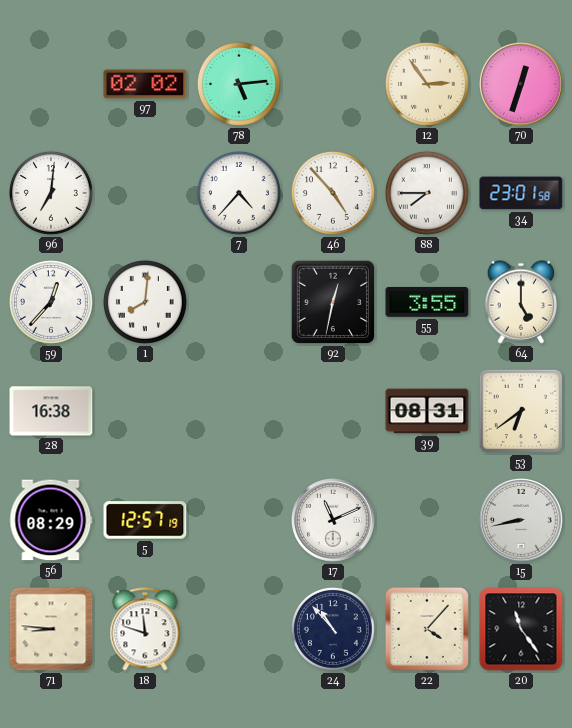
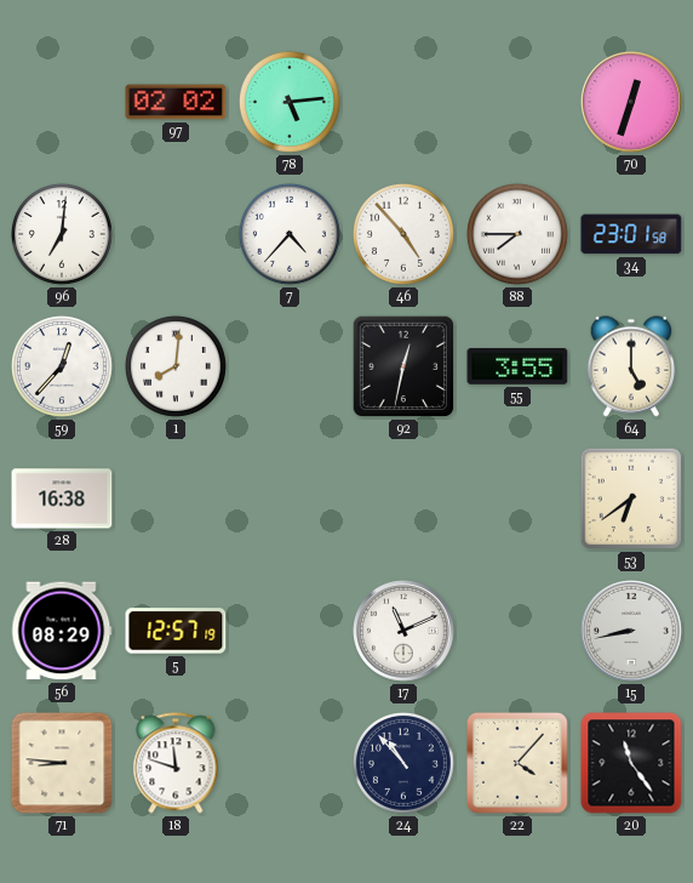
12: 2:54 -> none
39: 08:31 -> none
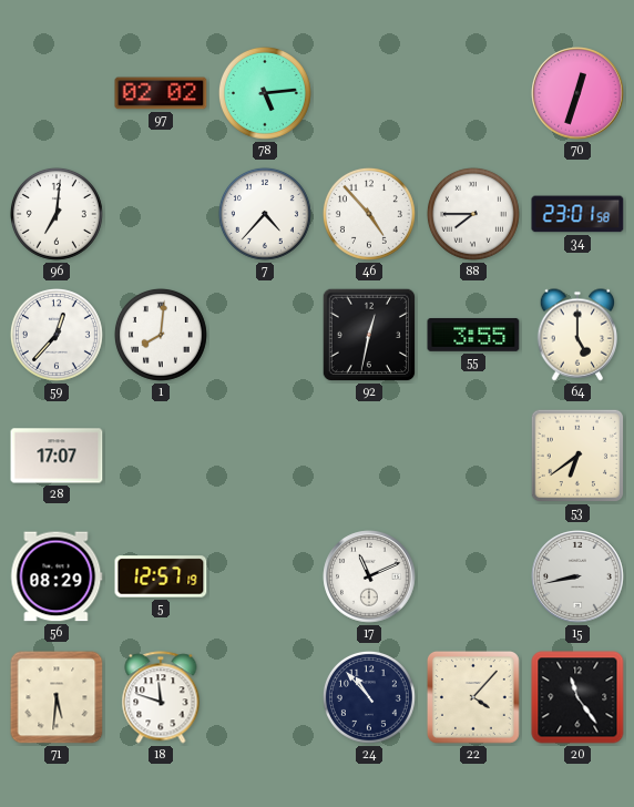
28: 16:38 -> 17:07
71: 8:46 -> 5:31
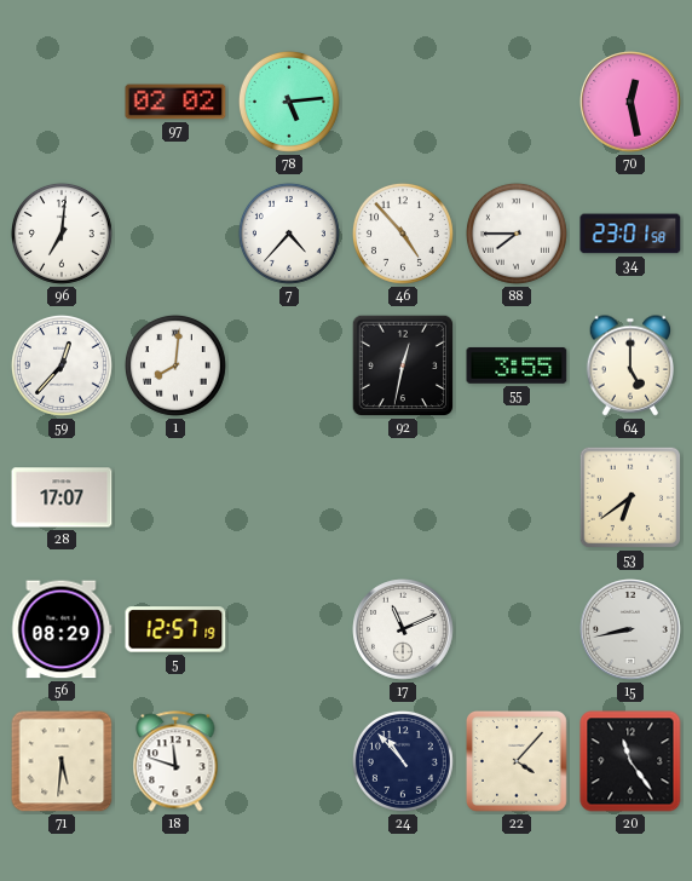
70: 12:33 -> 12:28
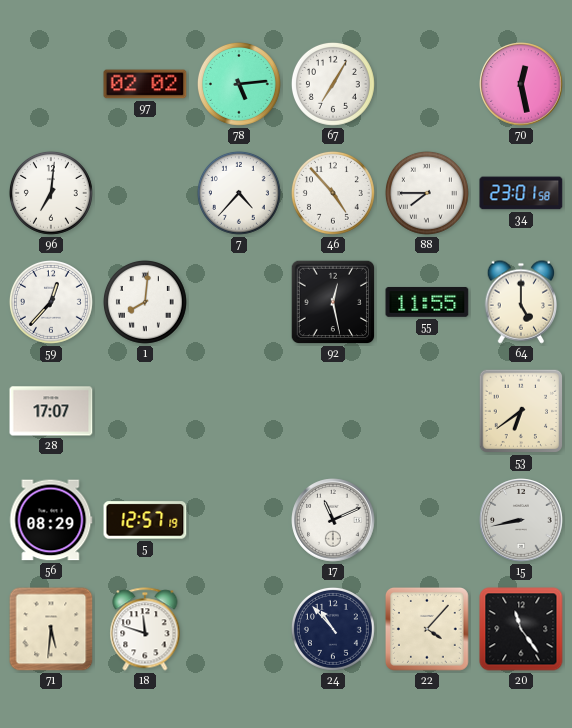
67: none -> 7:05
92: 12:32 -> 12:28
55: 3:55 -> 11:55
